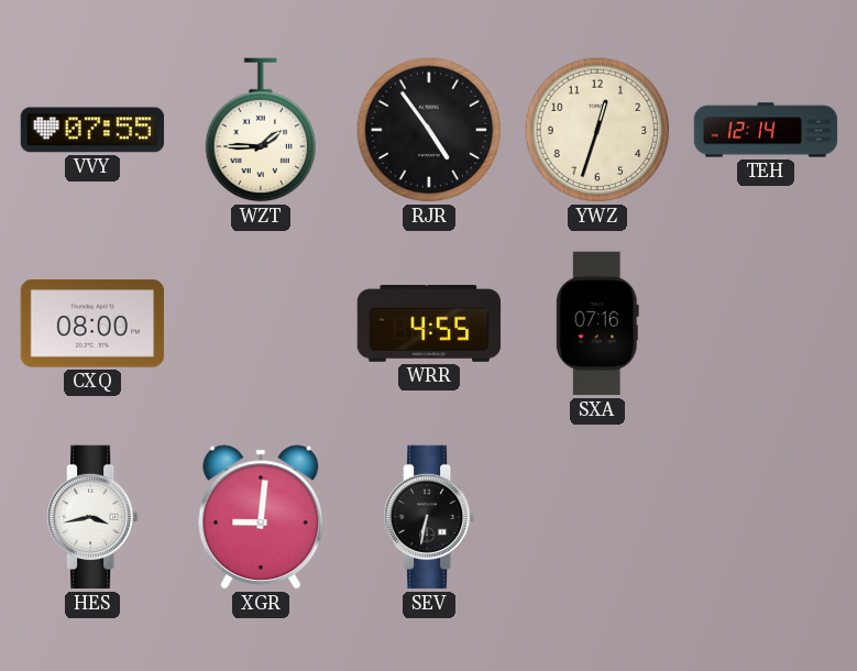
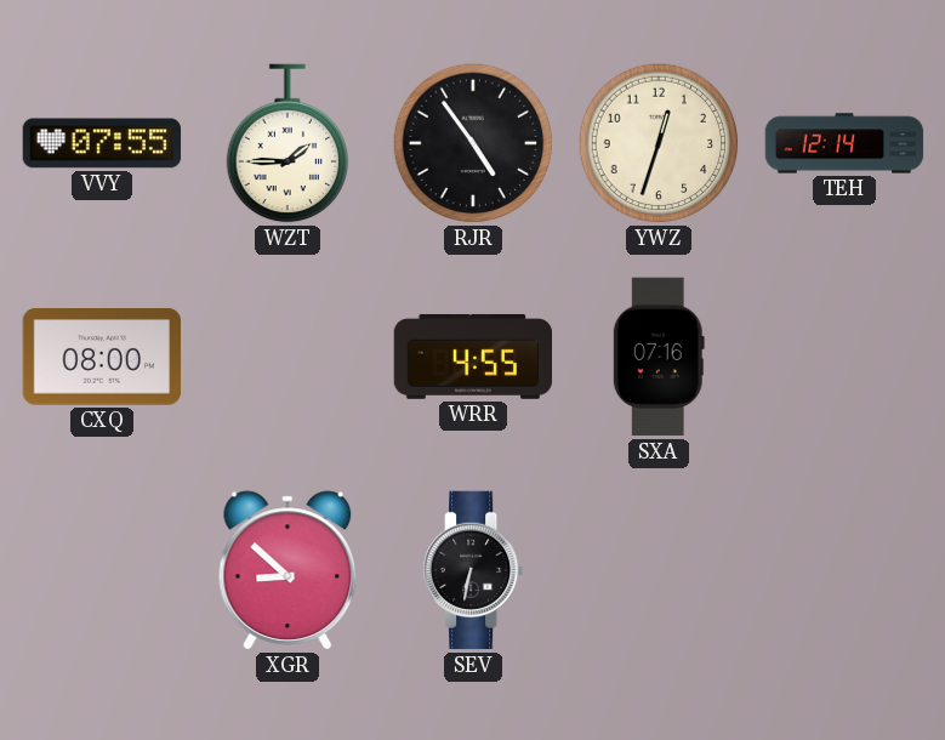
HES: 3:43 -> none
XGR: 9:01 -> 8:52
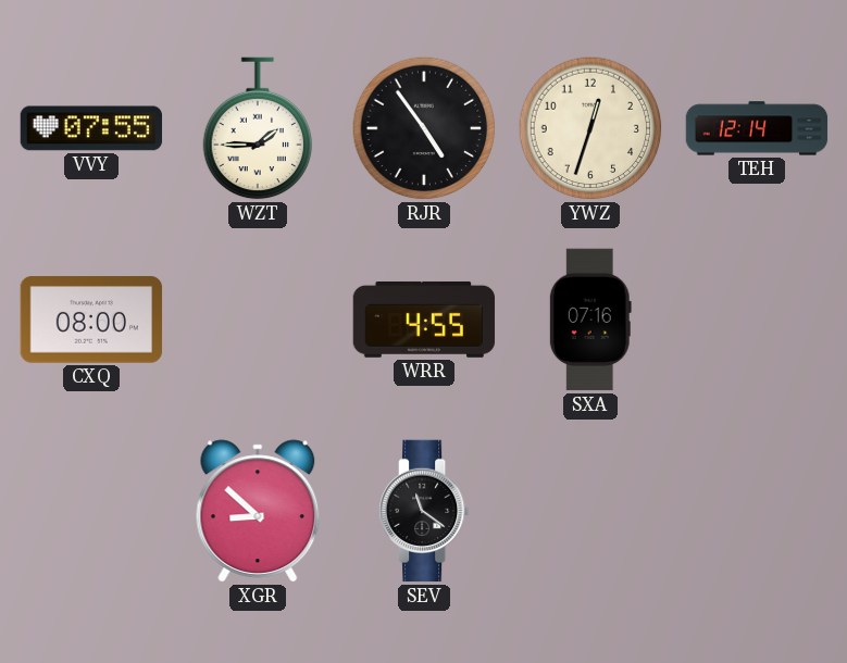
SEV: 6:32 -> 11:21
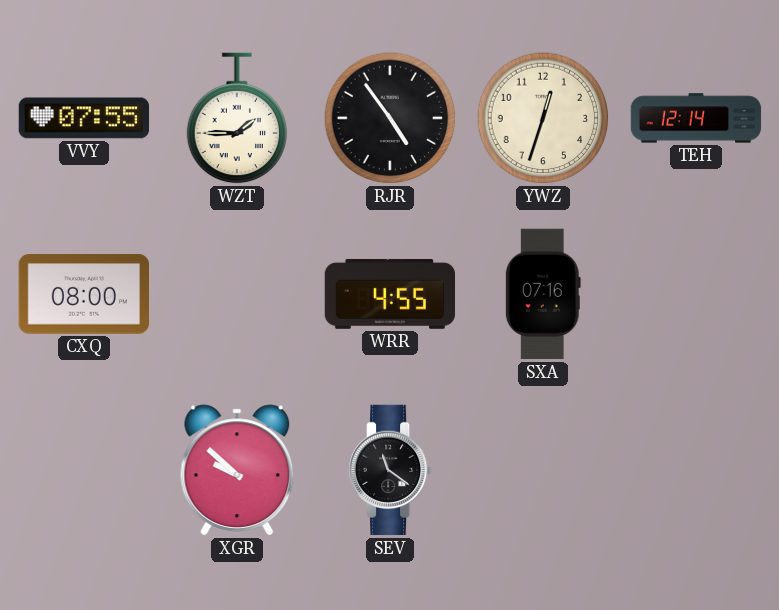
XGR: 8:52 -> 9:52
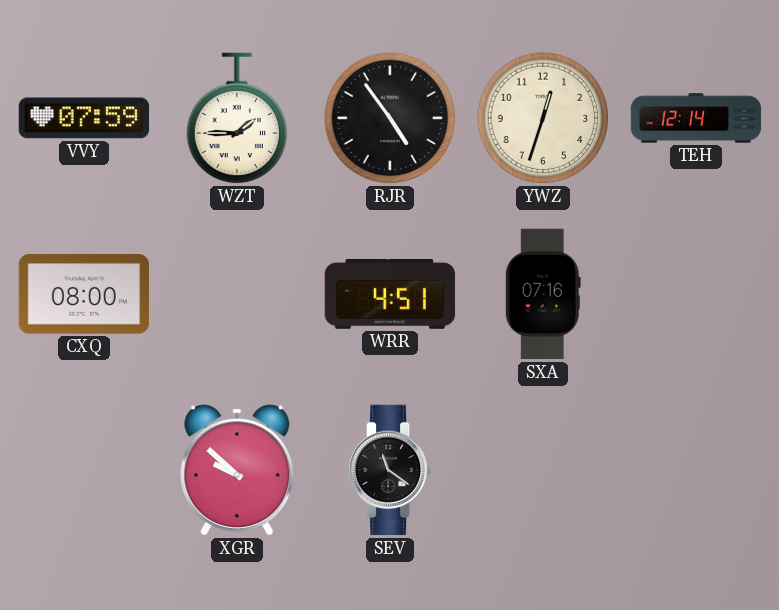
VVY: 07:55 -> 07:59
WRR: 4:55 -> 4:51
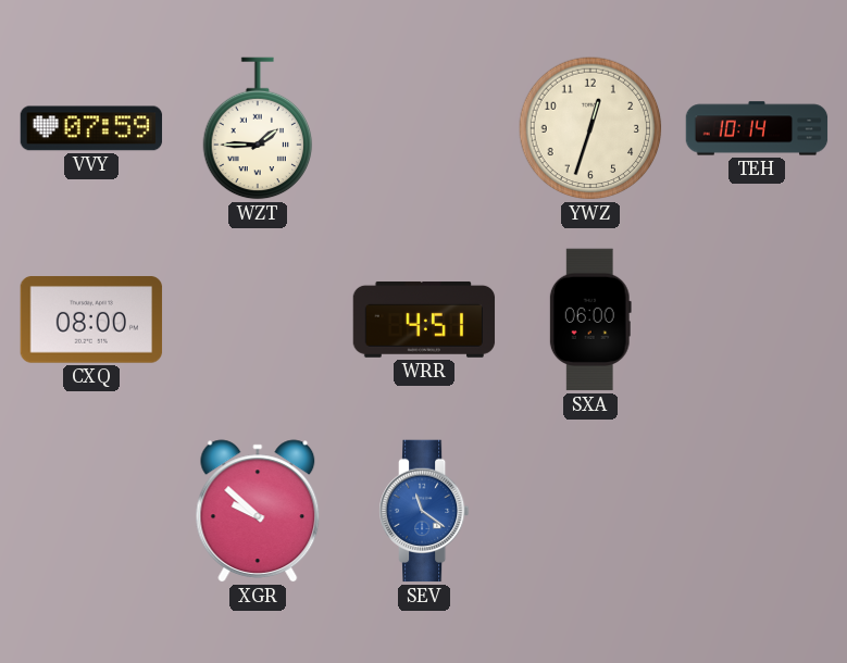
RJR: 4:54 -> none
TEH: 12:14 -> 10:14
SXA: 07:16 -> 06:00
SEV dial: black -> blue
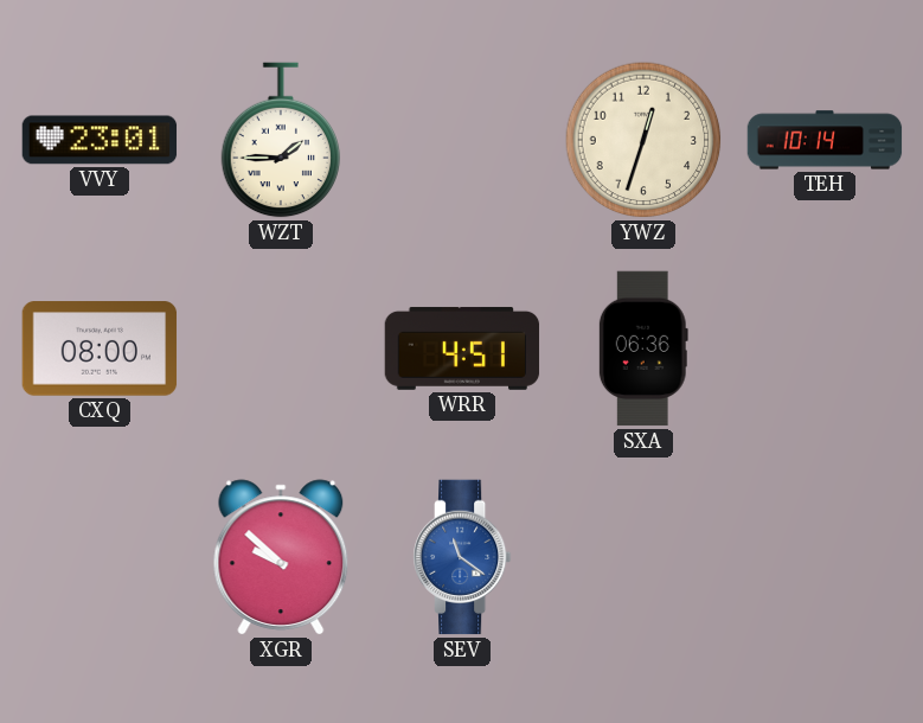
VVY: 07:59 -> 23:01
SXA: 06:00 -> 06:36
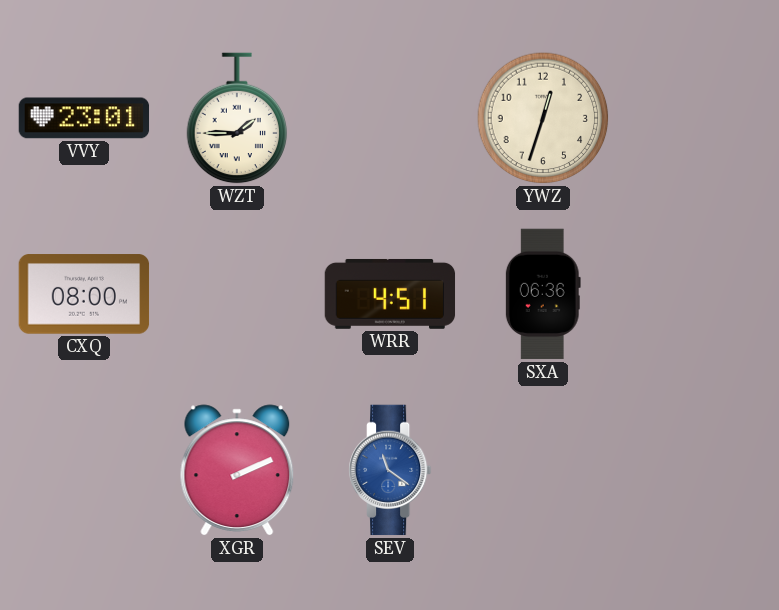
TEH: 10:14 -> none
XGR: 9:52 -> 2:11
